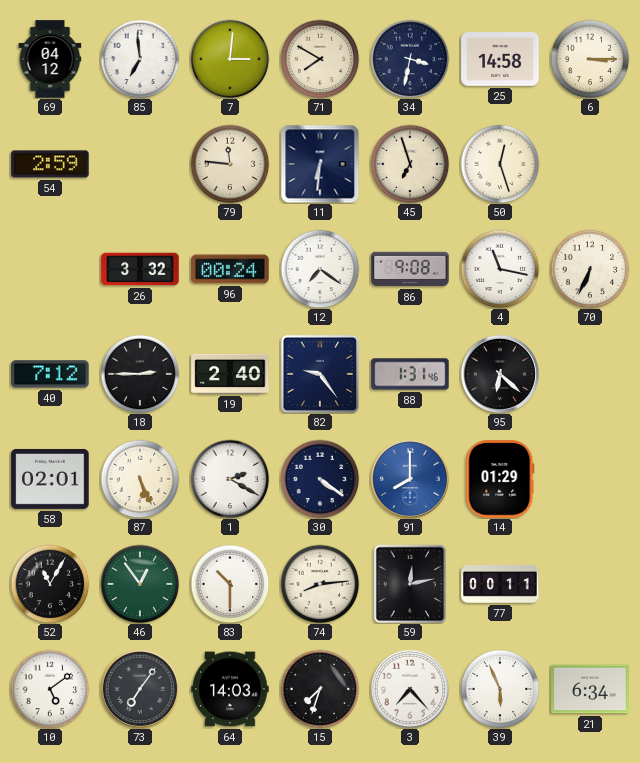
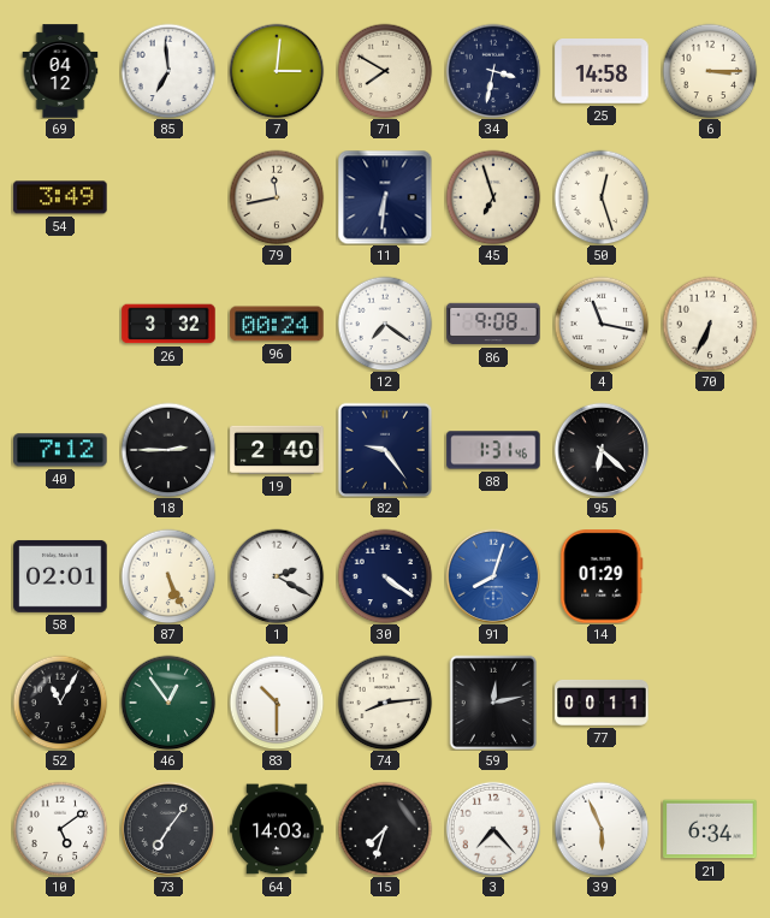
54: 2:59 -> 3:49
79: 11:46 -> 11:43
91: 8:00 -> 8:03
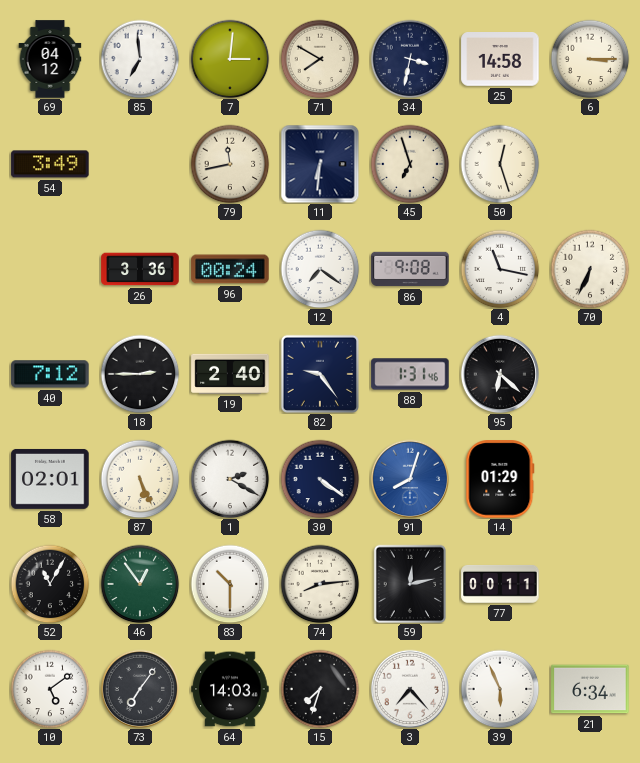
26: 3:32 -> 3:36
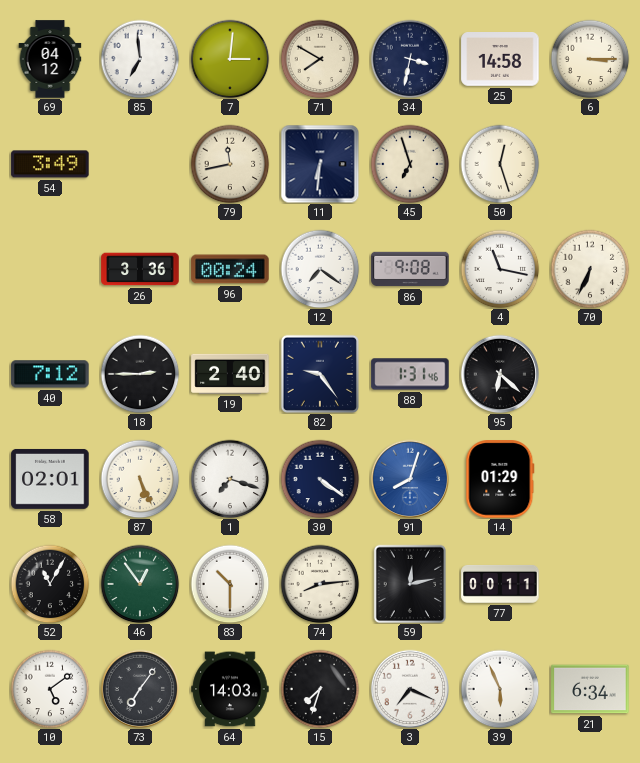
1: 2:20 -> 7:18
3: 7:23 -> 7:19
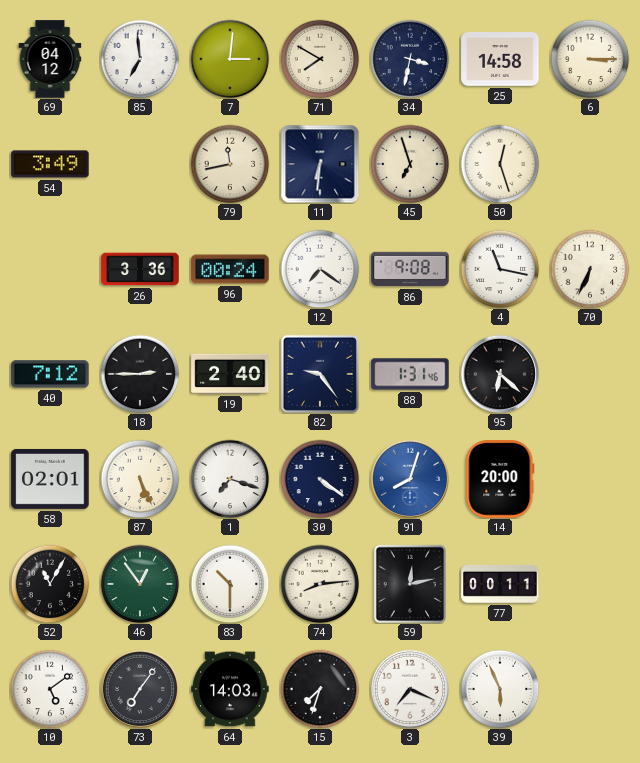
14: 01:29 -> 20:00
21: 6:34 -> none
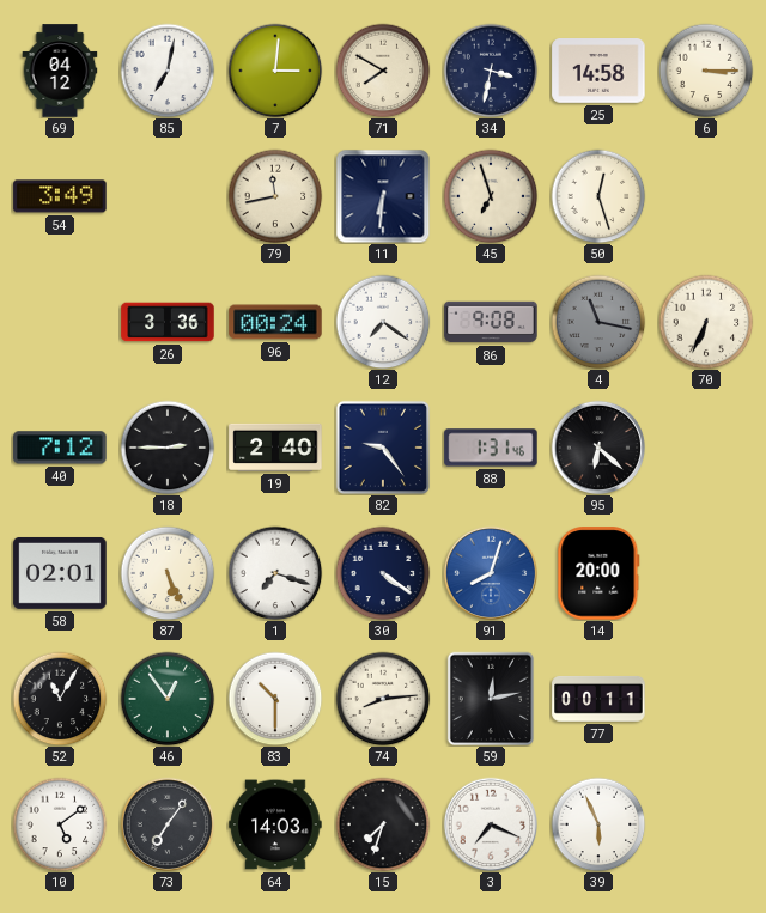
85: 6:59 -> 7:02
4 dial: white -> grey
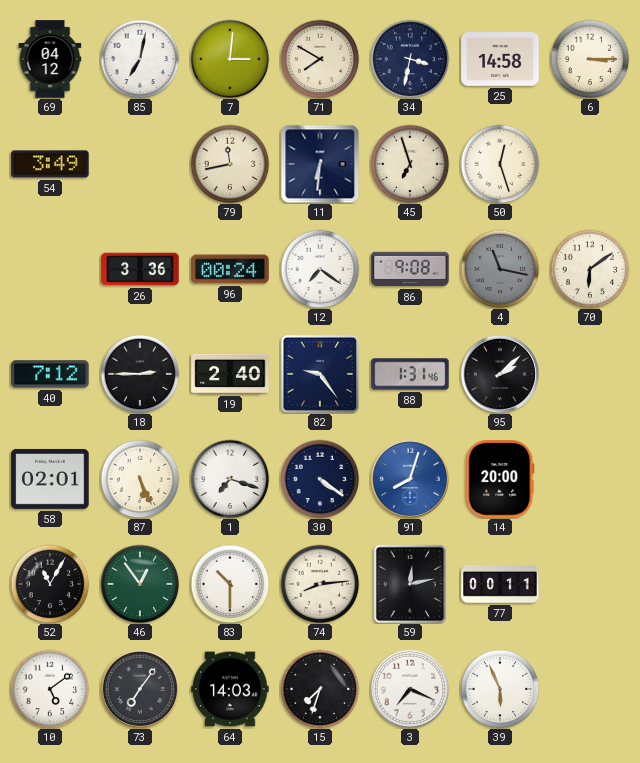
70: 6:34 -> 6:09
95: 6:22 -> 2:08
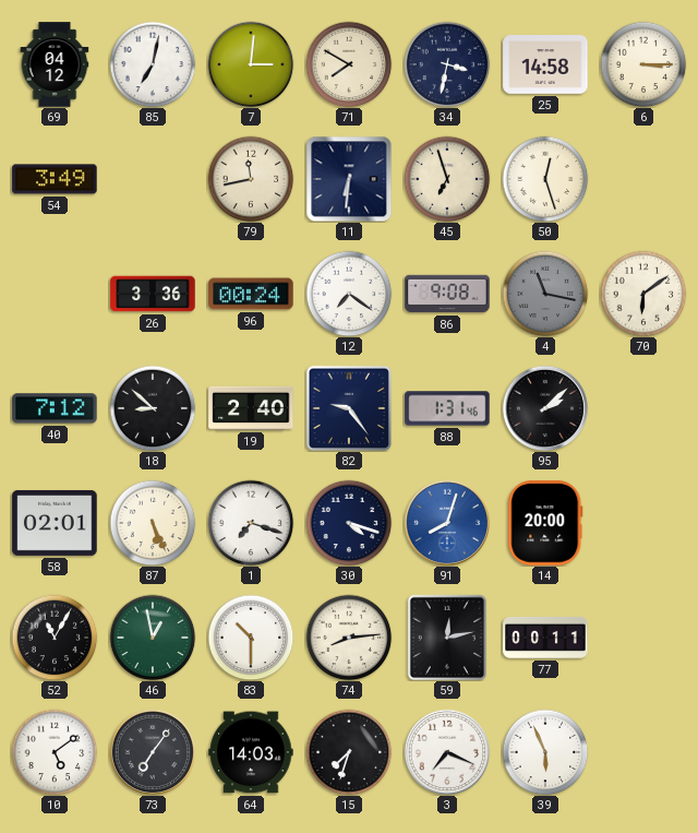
18: 2:45 -> 8:52
30: 4:21 -> 4:18
46: 12:54 -> 12:58
